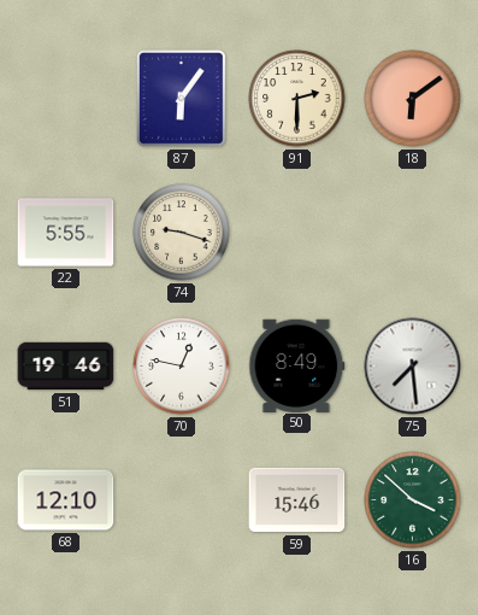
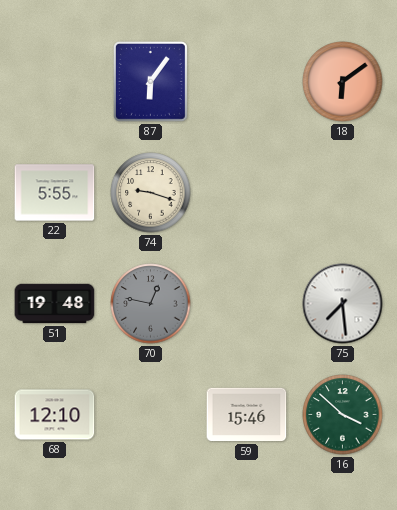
91: 2:30 -> none
51: 19:46 -> 19:48
70 dial: white -> grey
50: 8:49 -> none
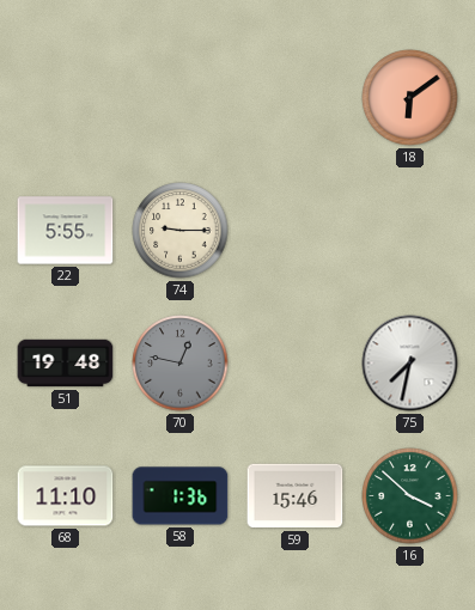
87: 6:06 -> none
74: 9:18 -> 9:15
75: 7:29 -> 7:32
68: 12:10 -> 11:10
58: none -> 1:36
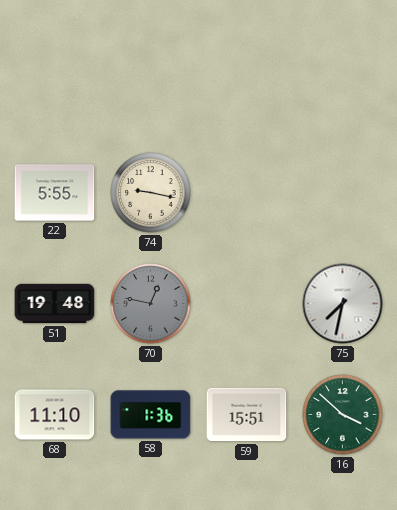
18: 6:09 -> none
74: 9:15 -> 9:17
59: 15:46 -> 15:51
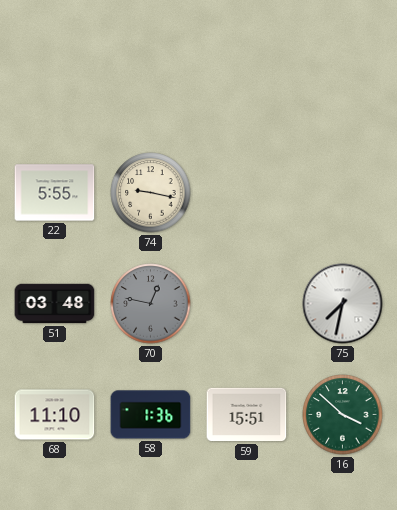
51: 19:48 -> 03:48
